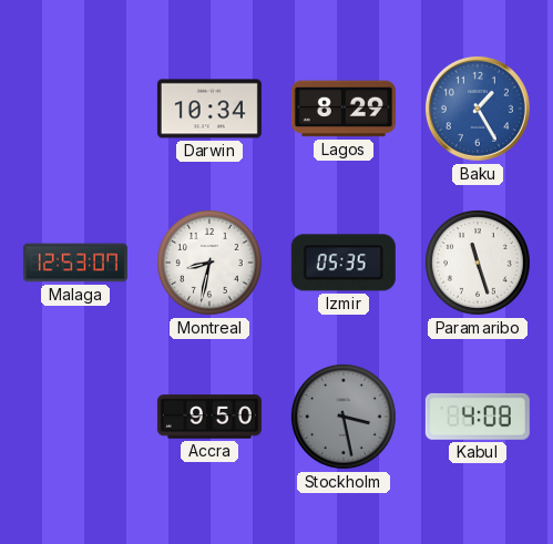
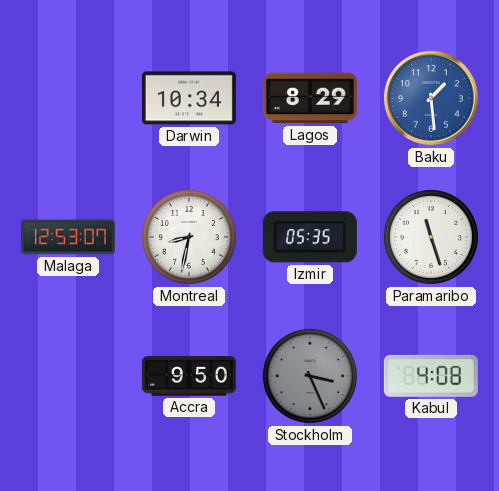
Baku: 1:25 -> 1:29
Stockholm: 3:28 -> 3:26
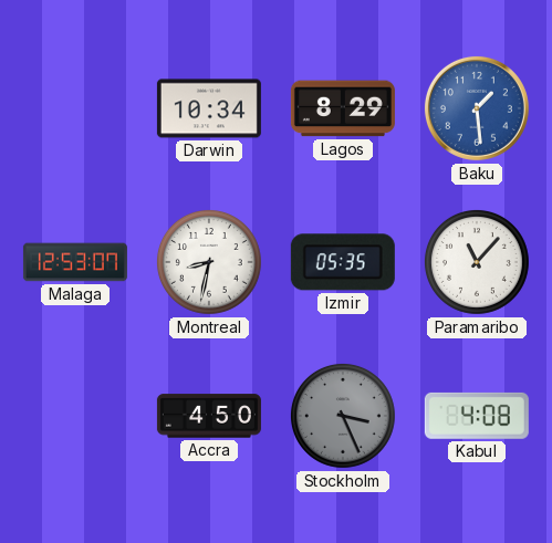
Paramaribo: 11:27 -> 11:07
Accra: 9:50 -> 4:50
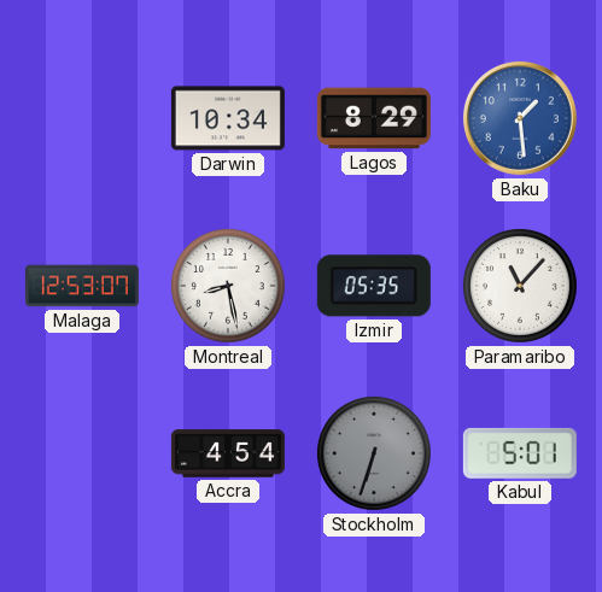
Montreal: 8:32 -> 8:28
Accra: 4:50 -> 4:54
Stockholm: 3:26 -> 6:33
Kabul: 4:08 -> 5:01
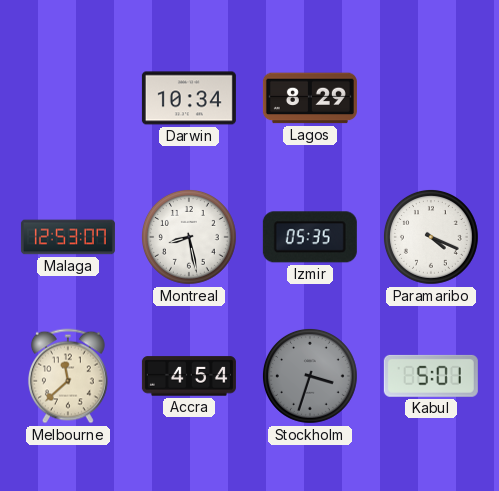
Baku: 1:29 -> none
Paramaribo: 11:07 -> 4:19
Melbourne: none -> 11:38
Stockholm: 6:33 -> 3:33
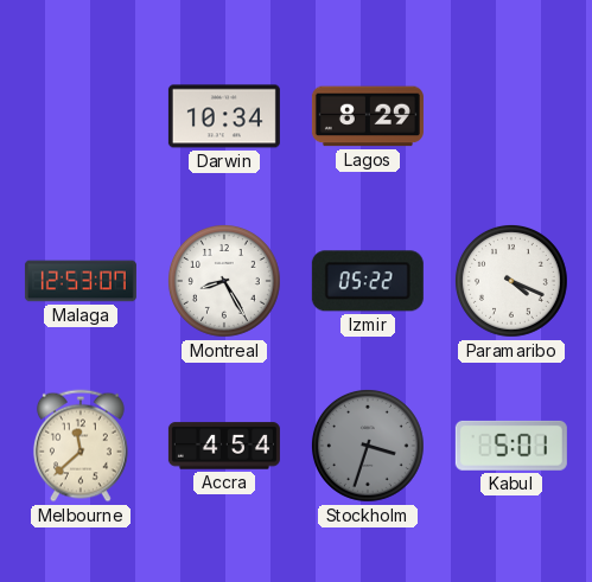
Montreal: 8:28 -> 8:25
Izmir: 05:35 -> 05:22
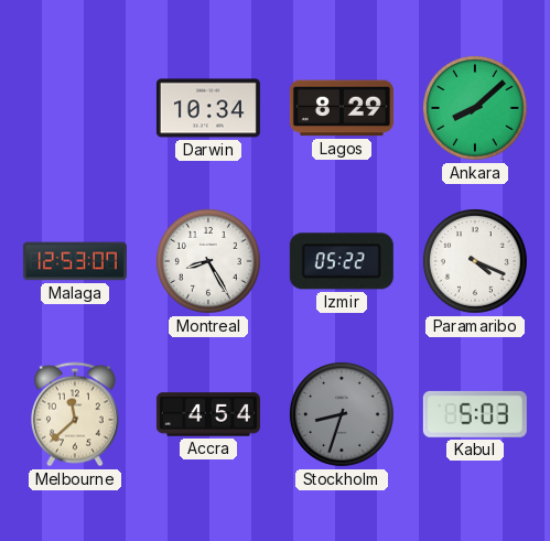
Ankara: none -> 8:08
Stockholm: 3:33 -> 8:33
Kabul: 5:01 -> 5:03
